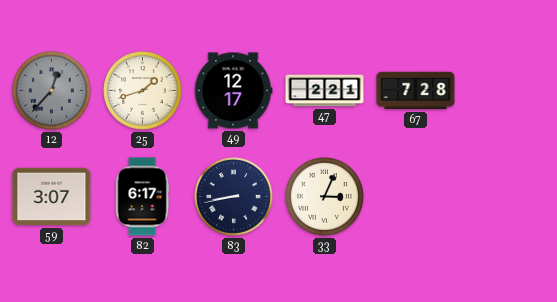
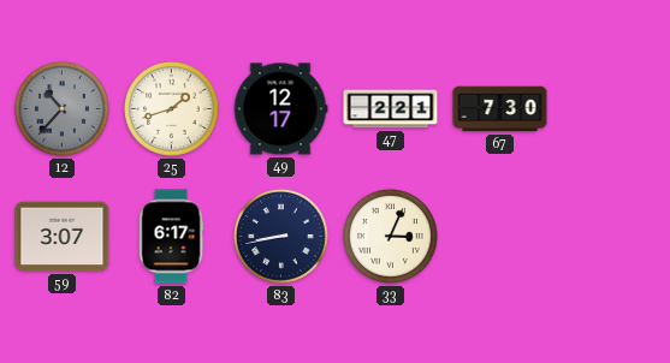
12: 12:37 -> 10:37
67: 7:28 -> 7:30
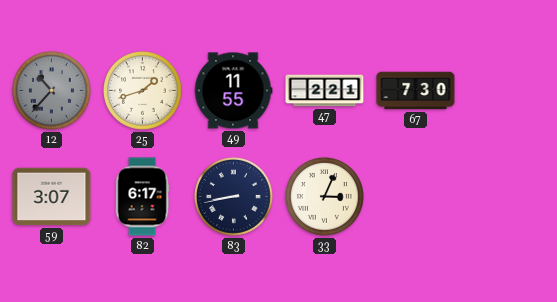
49: 12:17 -> 11:55
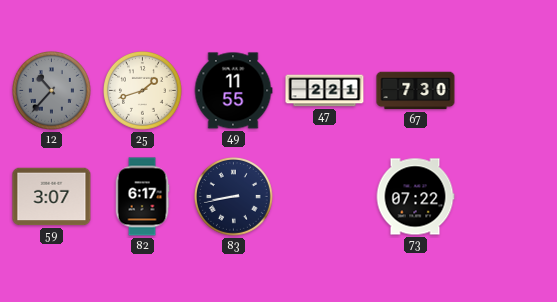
33: 3:04 -> none
73: none -> 07:22
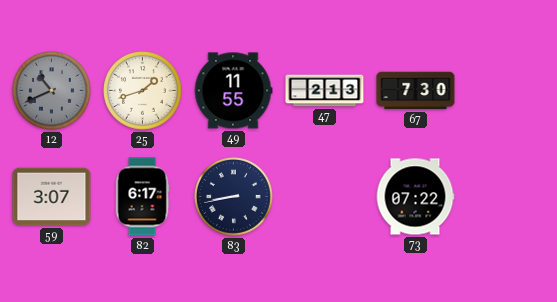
12: 10:37 -> 10:41
47: 2:21 -> 2:13
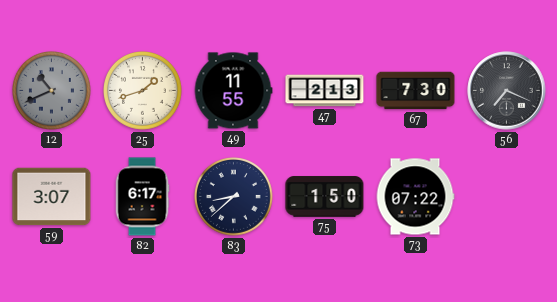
56: none -> 7:19
83: 8:43 -> 8:38
75: none -> 1:50
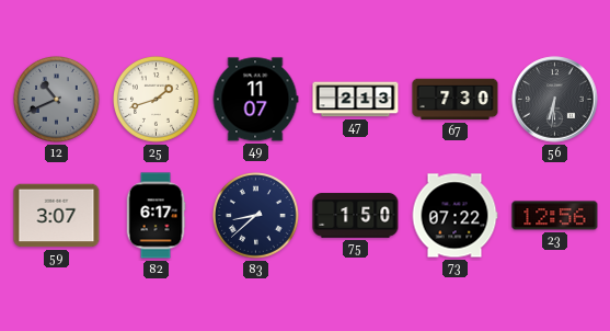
49: 11:55 -> 11:07
56: 7:19 -> 6:31
23: none -> 12:56
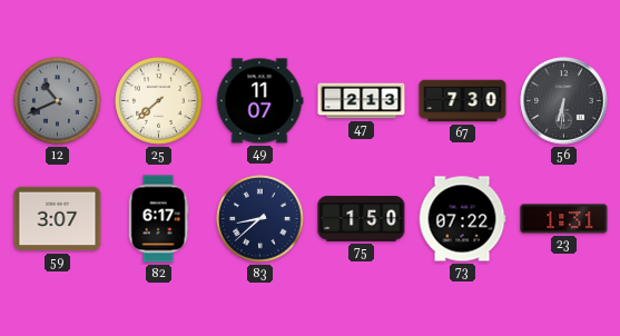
25: 1:42 -> 7:38
23: 12:56 -> 1:31
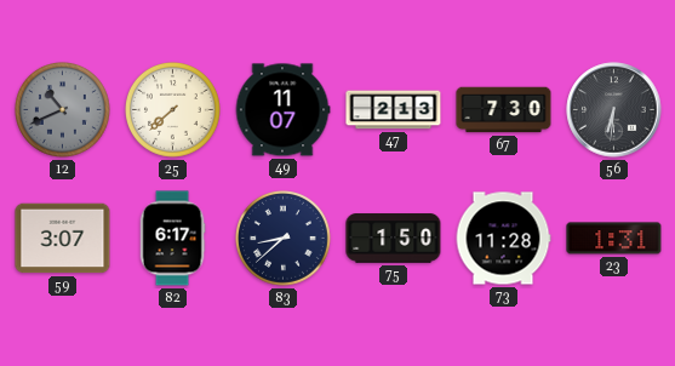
73: 07:22 -> 11:28
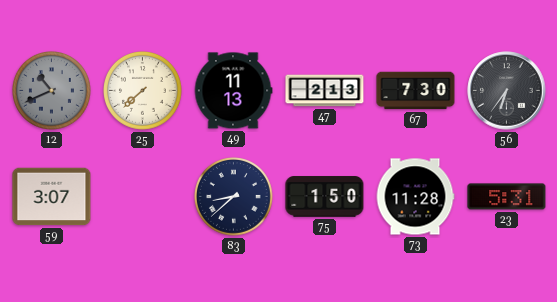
49: 11:07 -> 11:13
56: 6:31 -> 6:36
82: 6:17 -> none
23: 1:31 -> 5:31
